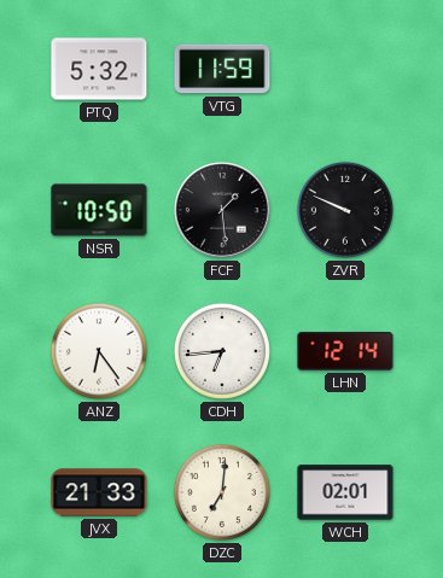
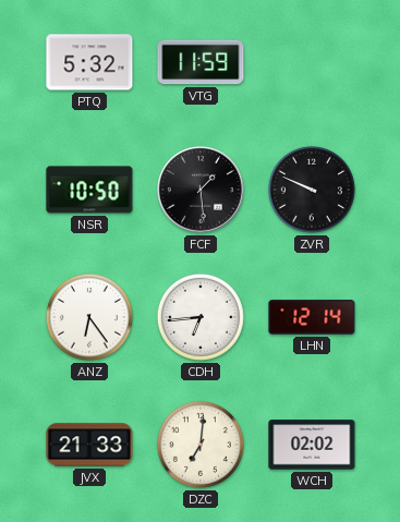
WCH: 02:01 -> 02:02
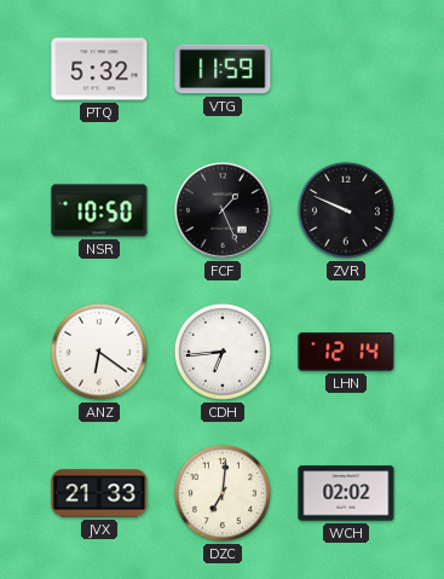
FCF: 1:29 -> 1:26
ANZ: 6:24 -> 6:21
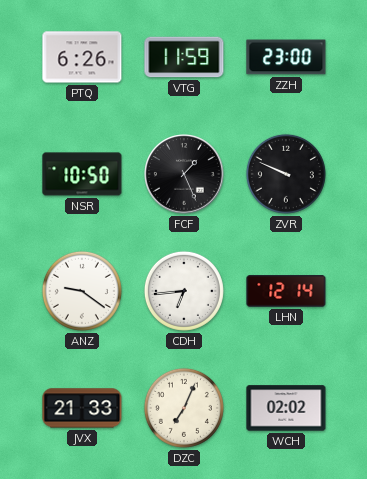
PTQ: 5:32 -> 6:26
ZZH: none -> 23:00
ANZ: 6:21 -> 9:21
DZC: 7:01 -> 7:04
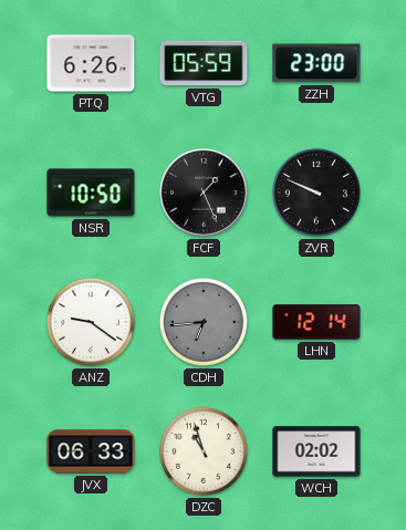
VTG: 11:59 -> 05:59
CDH dial: white -> grey
JVX: 21:33 -> 06:33
DZC: 7:04 -> 10:57
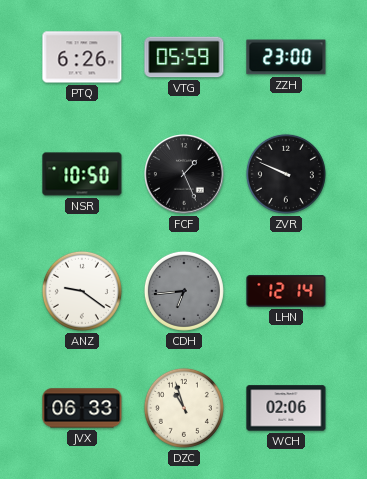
WCH: 02:02 -> 02:06
